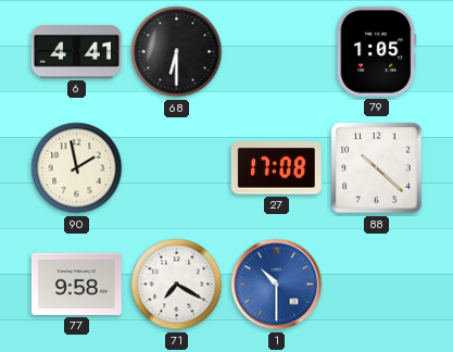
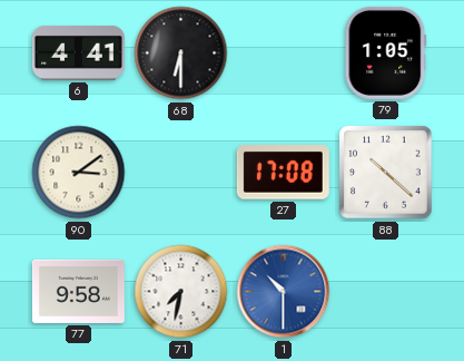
90: 1:58 -> 3:09
71: 7:20 -> 7:32
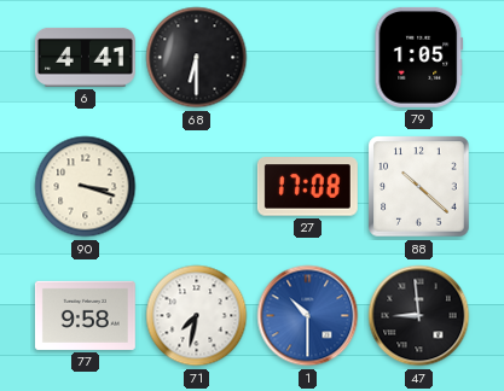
90: 3:09 -> 3:18
47: none -> 8:59
